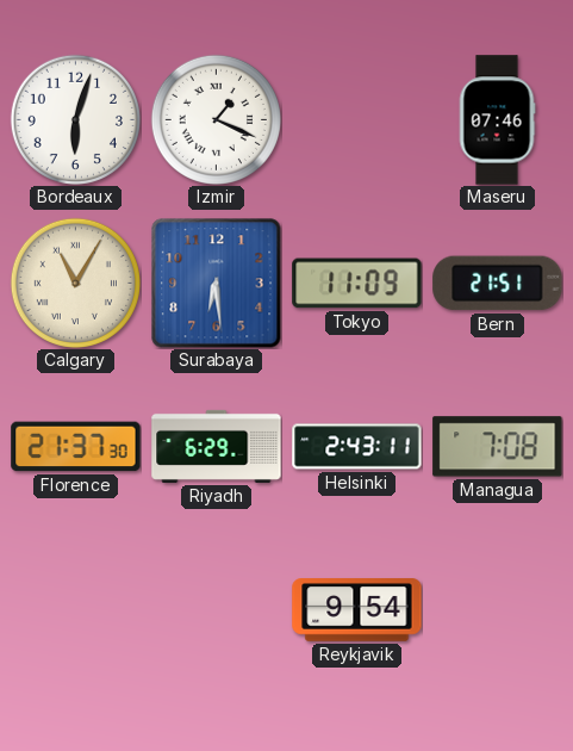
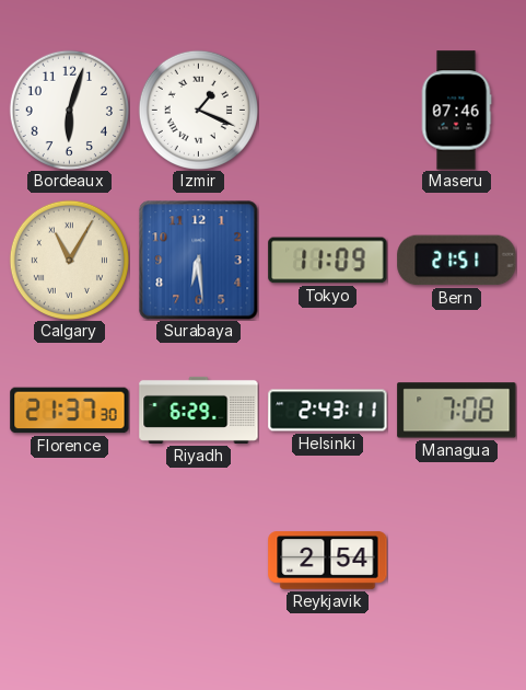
Reykjavik: 9:54 -> 2:54
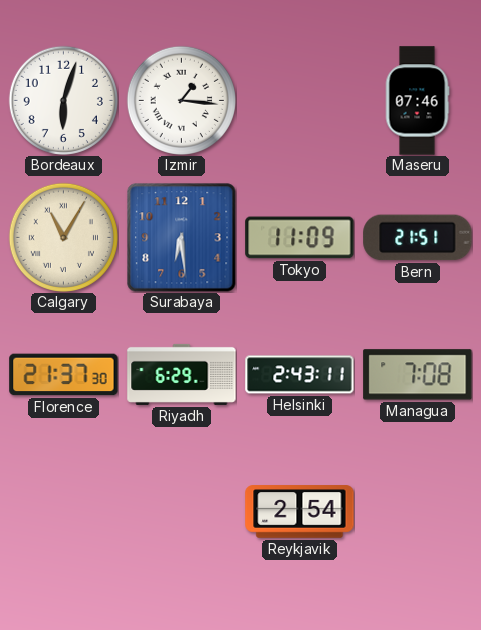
Izmir: 1:19 -> 1:16
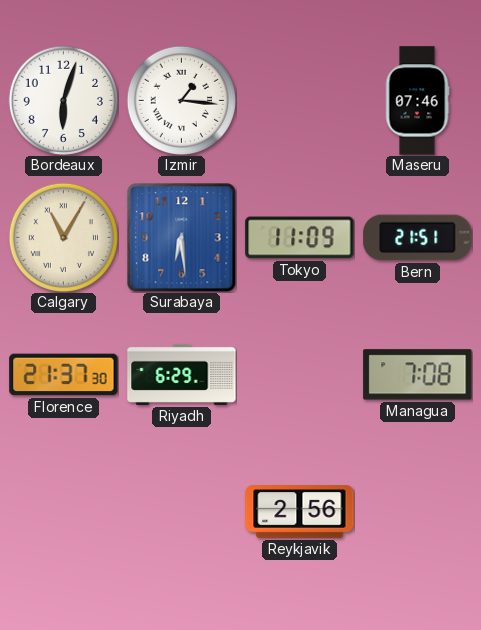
Helsinki: 2:43 -> none
Reykjavik: 2:54 -> 2:56
